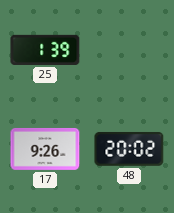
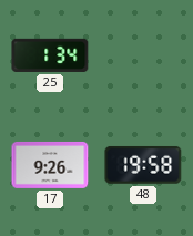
25: 1:39 -> 1:34
48: 20:02 -> 19:58
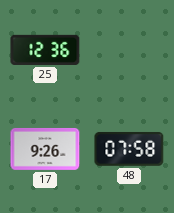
25: 1:34 -> 12:36
48: 19:58 -> 07:58
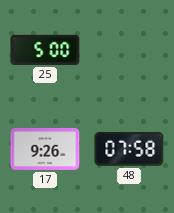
25: 12:36 -> 5:00
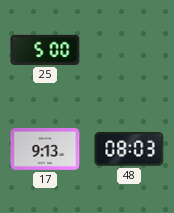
17: 9:26 -> 9:13
48: 07:58 -> 08:03
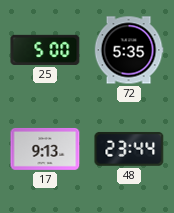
72: none -> 5:35
48: 08:03 -> 23:44
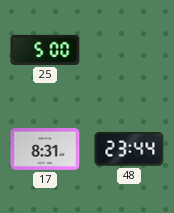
72: 5:35 -> none
17: 9:13 -> 8:31
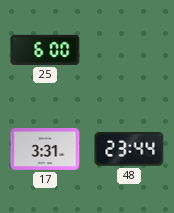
25: 5:00 -> 6:00
17: 8:31 -> 3:31
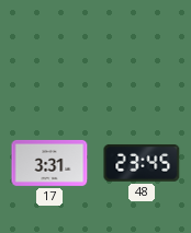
25: 6:00 -> none
48: 23:44 -> 23:45
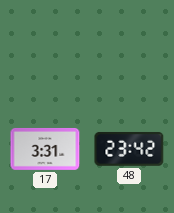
48: 23:45 -> 23:42
